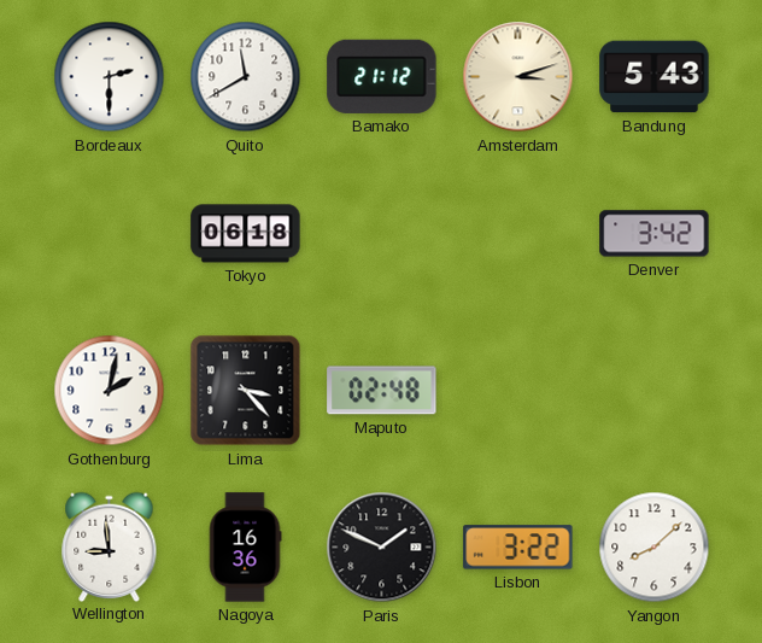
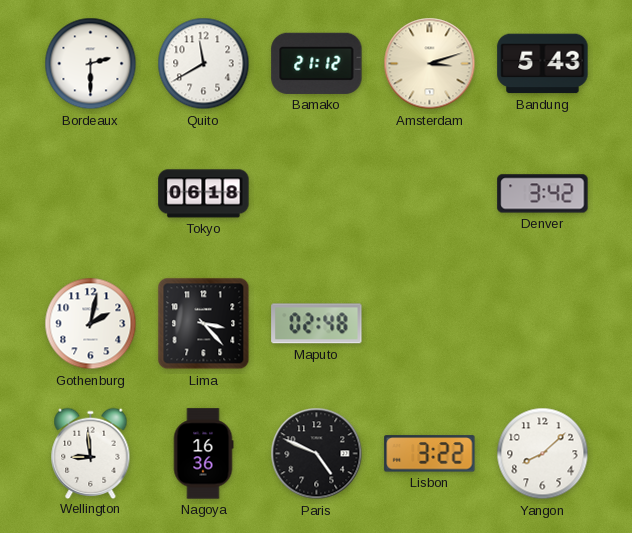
Paris: 1:49 -> 4:49
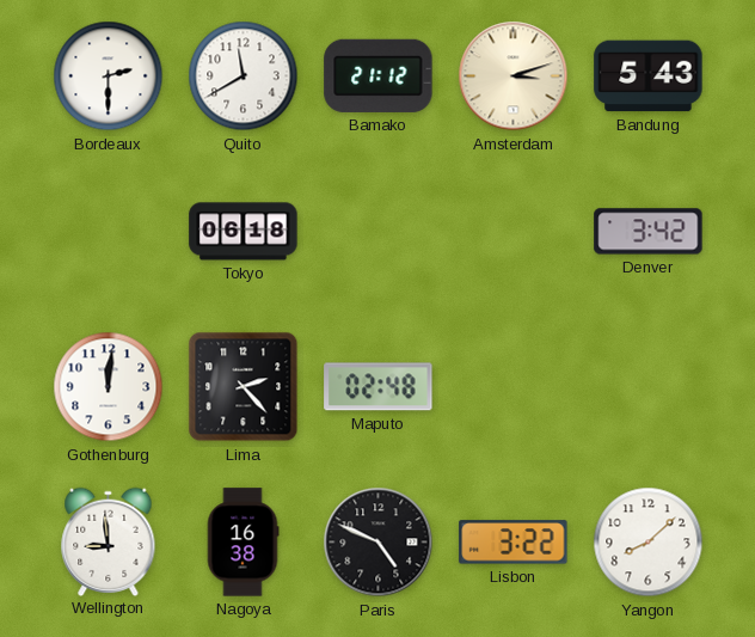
Gothenburg: 2:02 -> 12:01
Lima: 3:23 -> 2:23
Nagoya: 16:36 -> 16:38
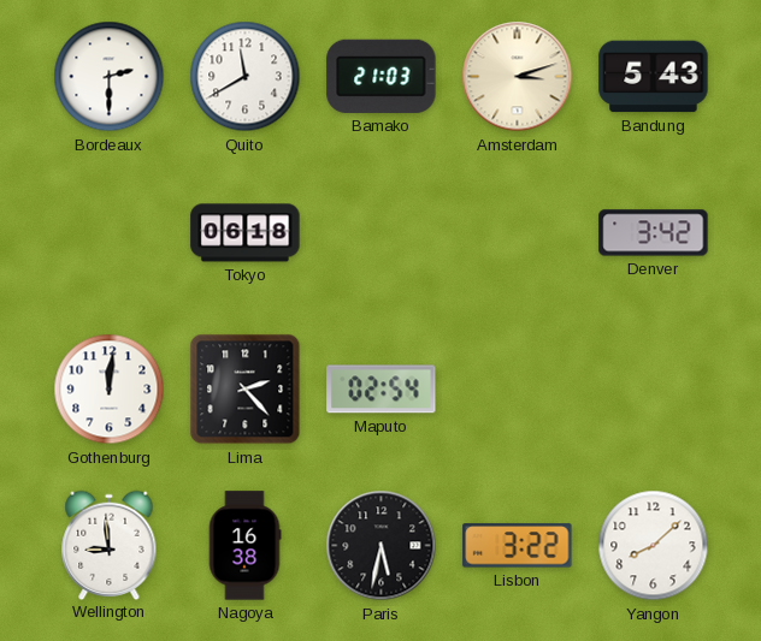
Bamako: 21:12 -> 21:03
Maputo: 02:48 -> 02:54
Paris: 4:49 -> 5:32
